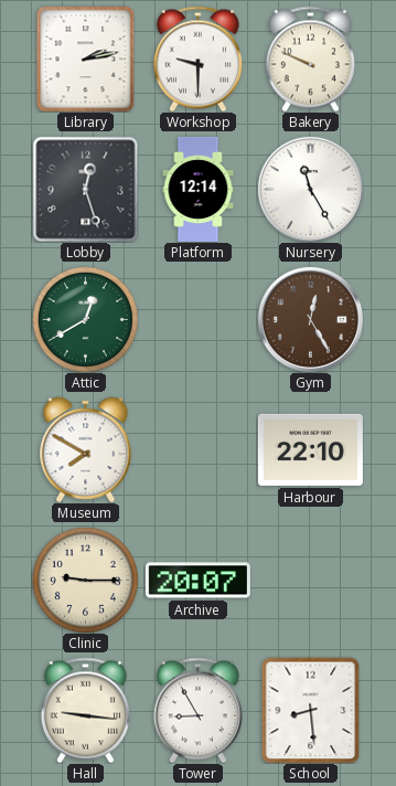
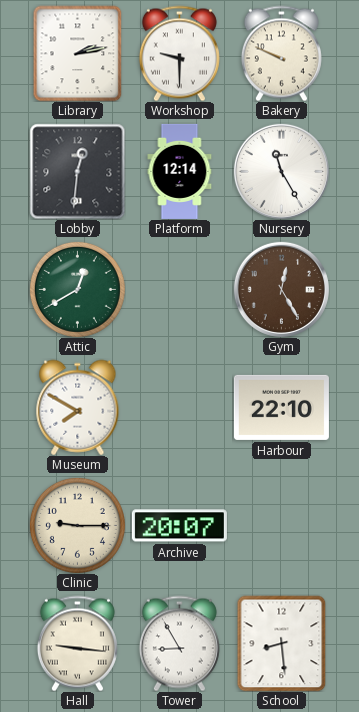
Lobby: 12:27 -> 12:31
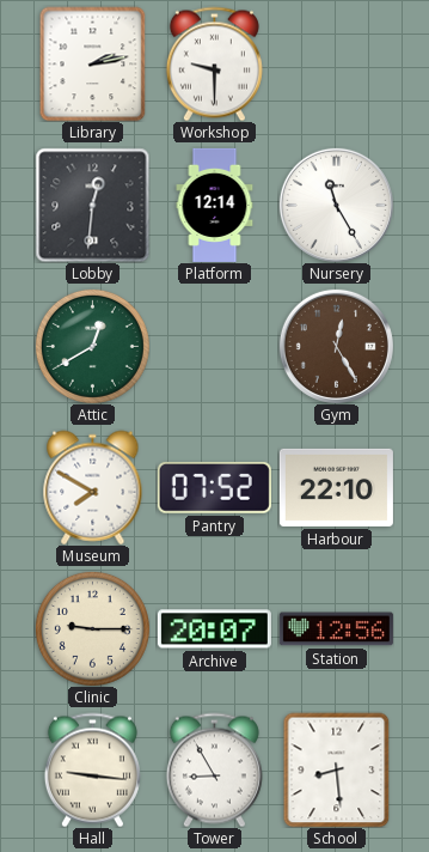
Bakery: 9:49 -> none
Pantry: none -> 07:52
Station: none -> 12:56
